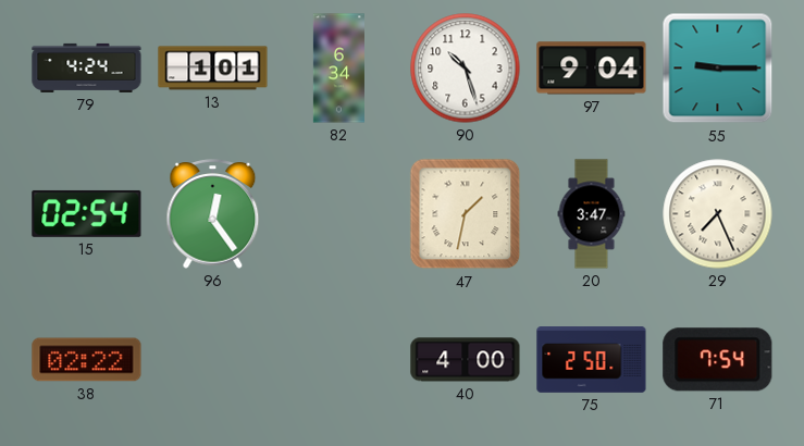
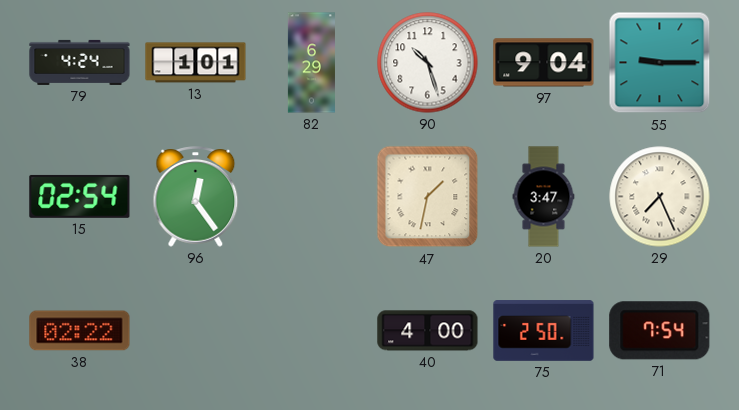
82: 6:34 -> 6:29
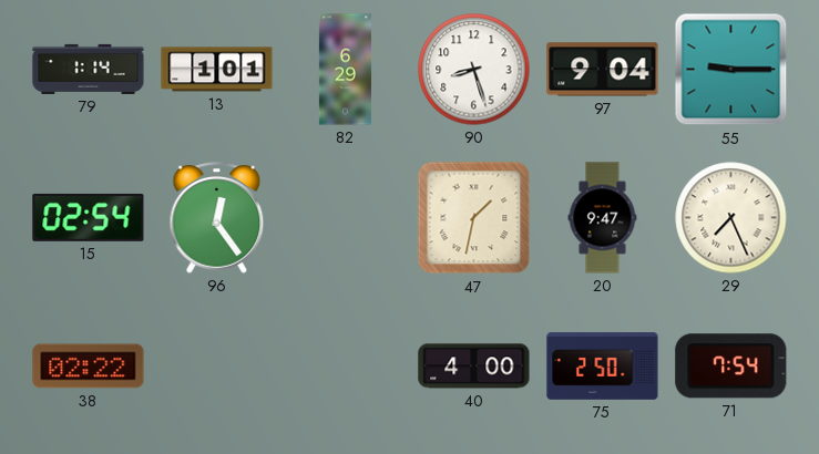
79: 4:24 -> 1:14
90: 10:27 -> 8:27
20: 3:47 -> 9:47
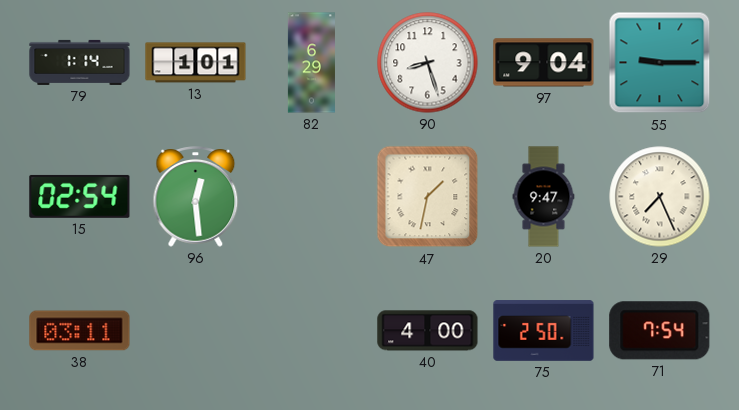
96: 12:24 -> 12:29
38: 02:22 -> 03:11
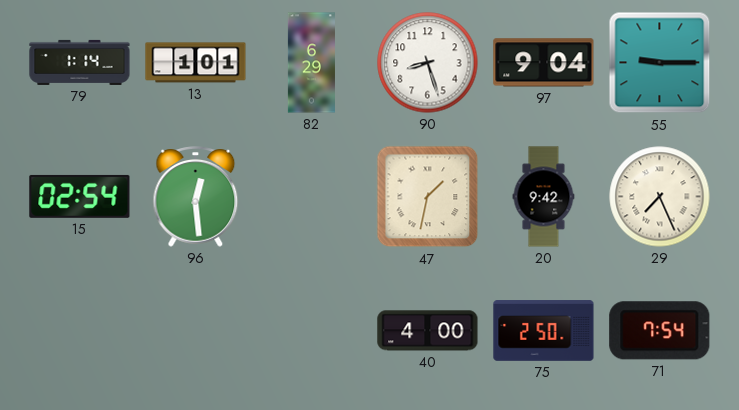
20: 9:47 -> 9:42
38: 03:11 -> none
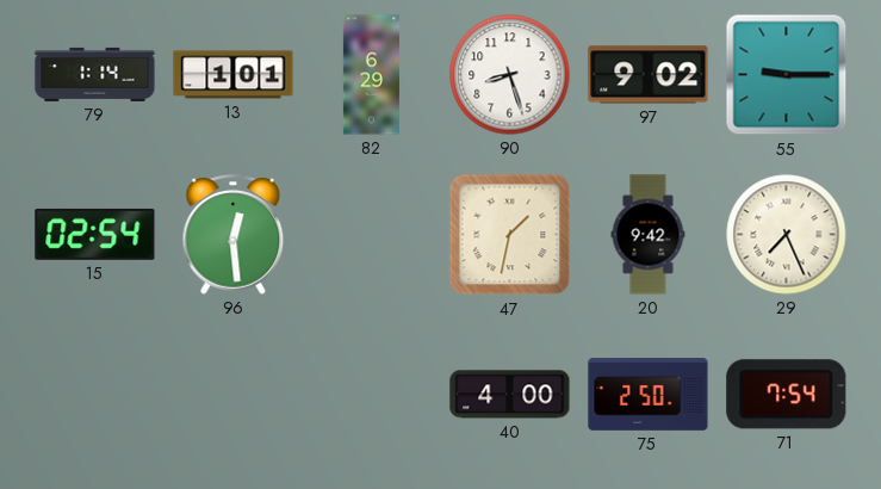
97: 9:04 -> 9:02
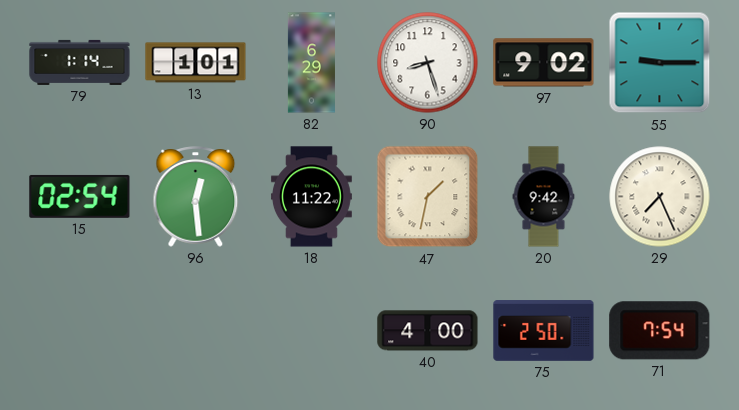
18: none -> 11:22
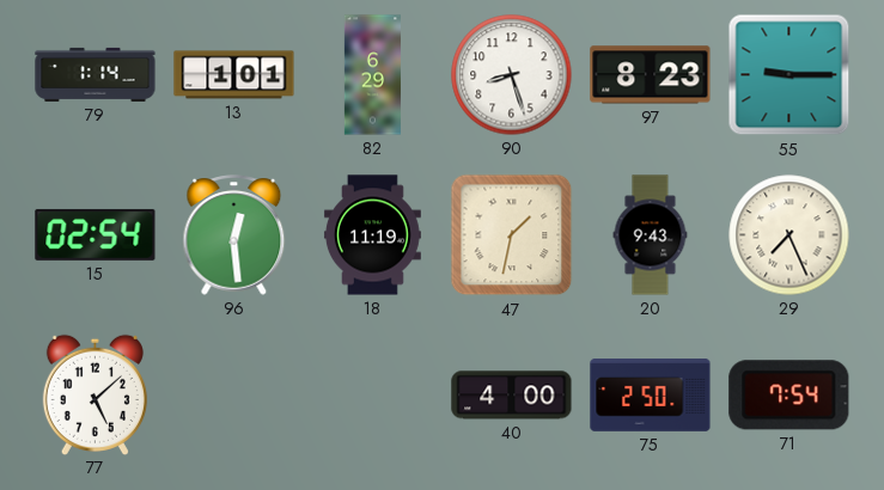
97: 9:02 -> 8:23
18: 11:22 -> 11:19
20: 9:42 -> 9:43
77: none -> 5:08
